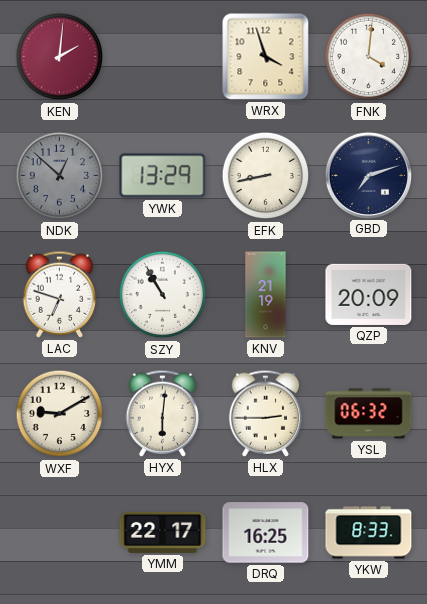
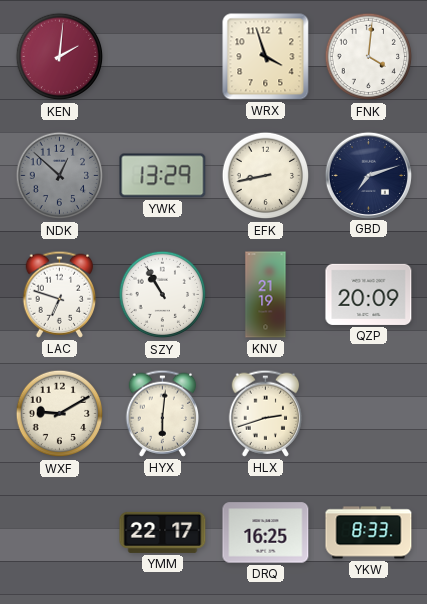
HLX: 2:45 -> 2:42
YSL: 06:32 -> none
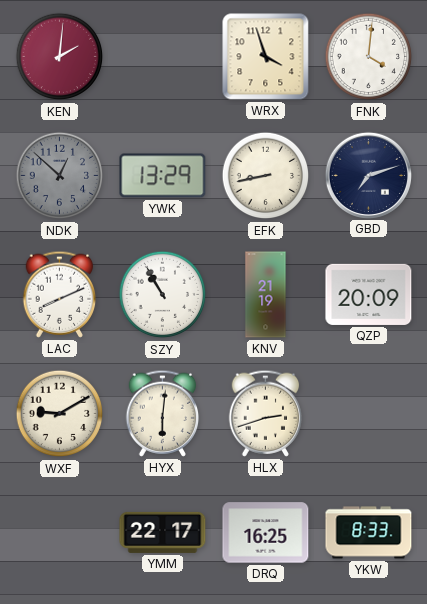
LAC: 6:48 -> 8:11
